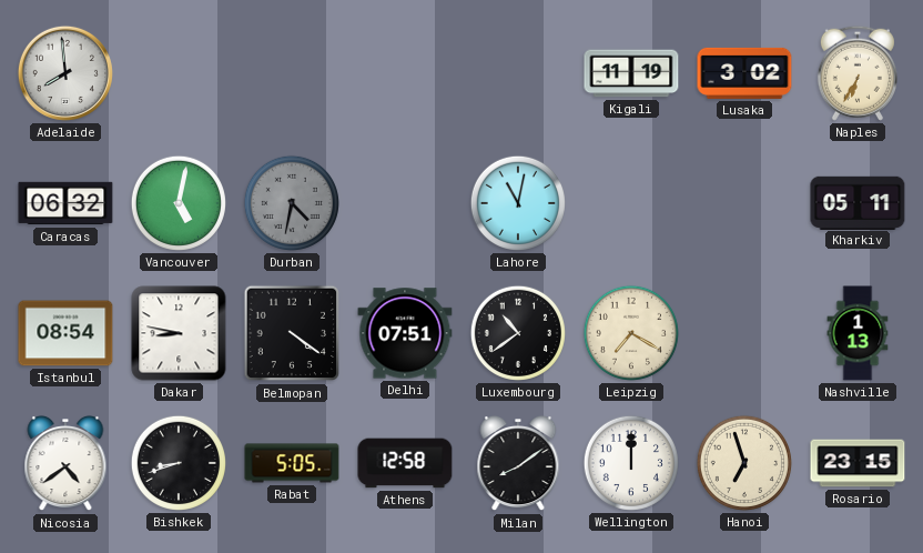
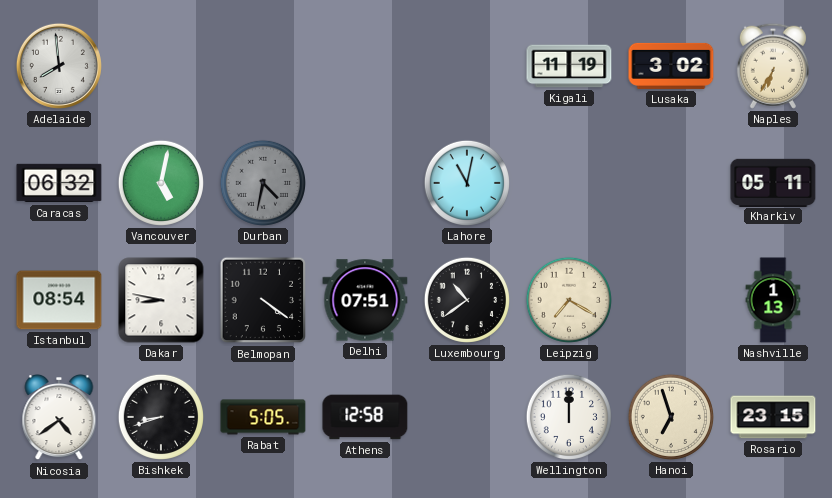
Milan: 8:09 -> none
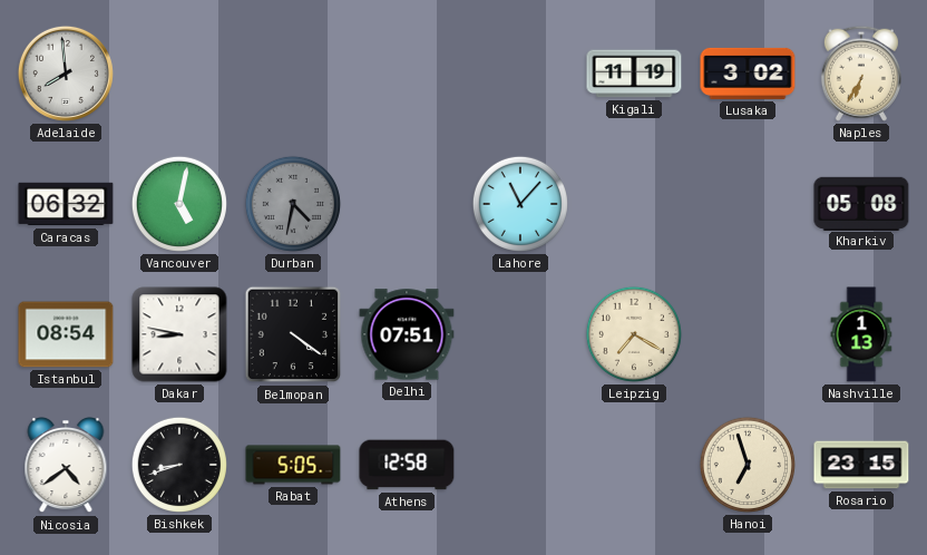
Lahore: 11:02 -> 11:07
Kharkiv: 05:11 -> 05:08
Luxembourg: 10:39 -> none
Wellington: 12:00 -> none
